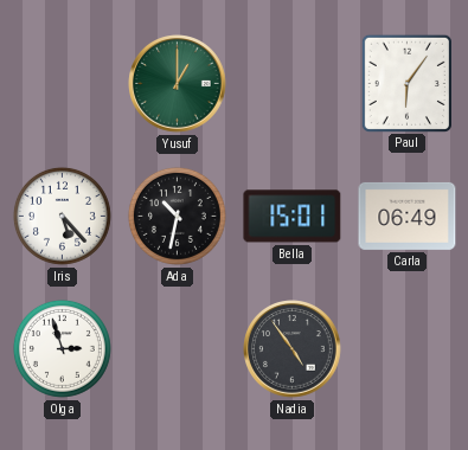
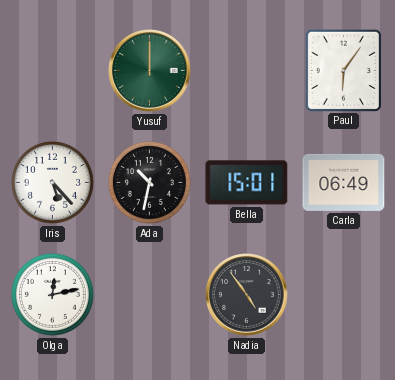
Yusuf: 1:00 -> 12:00
Olga: 2:57 -> 12:13
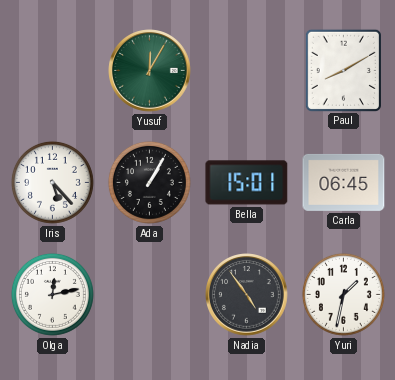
Yusuf: 12:00 -> 12:05
Paul: 6:06 -> 8:10
Ada: 10:32 -> 1:05
Carla: 06:49 -> 06:45
Yuri: none -> 1:32
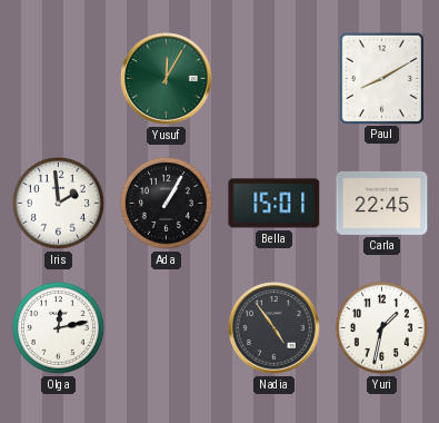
Iris: 5:23 -> 1:59
Carla: 06:45 -> 22:45
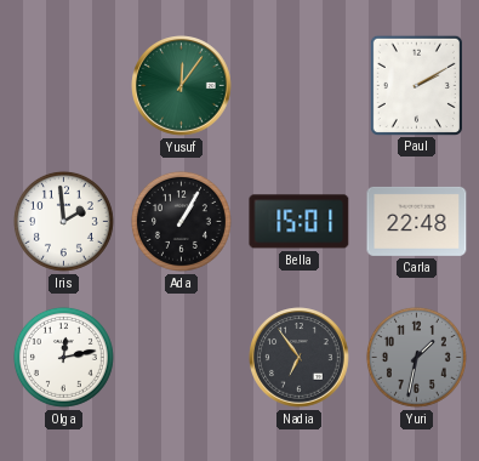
Yusuf: 12:05 -> 12:06
Paul: 8:10 -> 2:10
Carla: 22:45 -> 22:48
Nadia: 4:54 -> 6:54
Yuri dial: white -> grey
